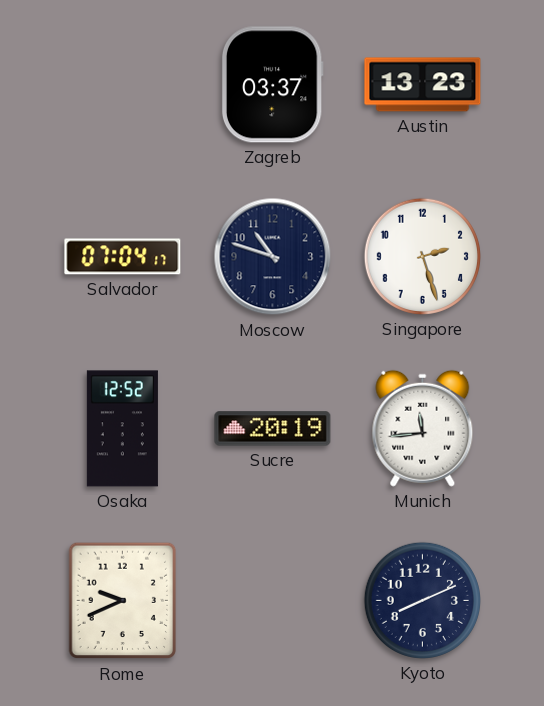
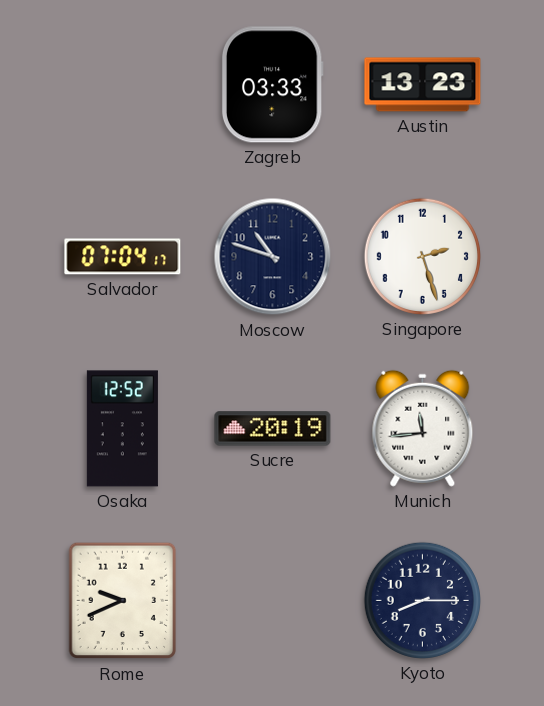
Zagreb: 03:37 -> 03:33
Kyoto: 8:11 -> 8:15
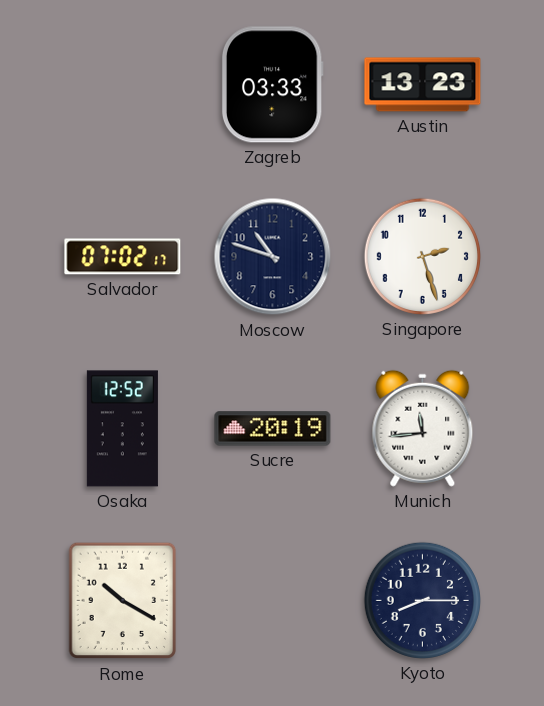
Salvador: 07:04 -> 07:02
Rome: 9:41 -> 10:20
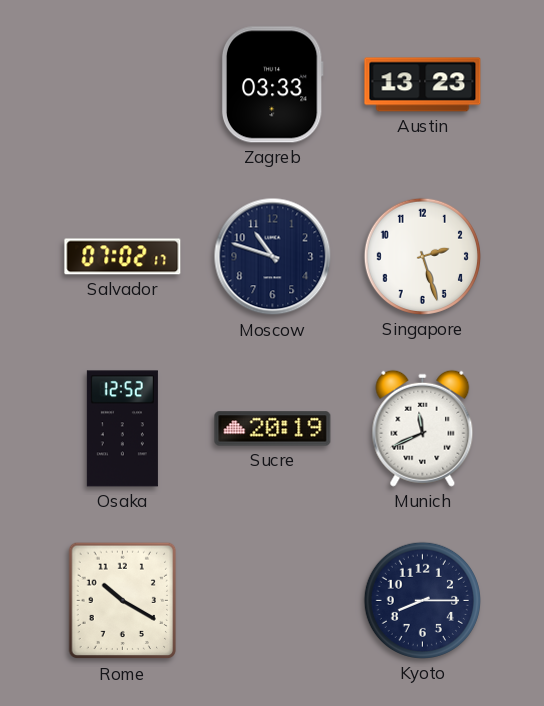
Munich: 11:44 -> 11:41
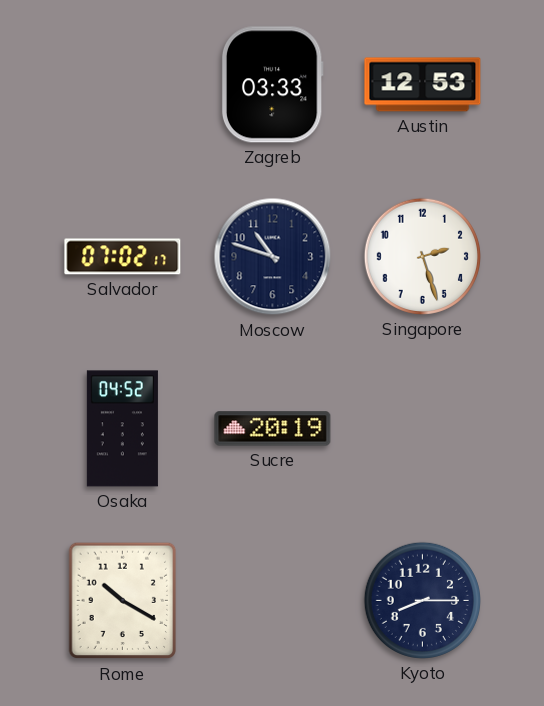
Austin: 13:23 -> 12:53
Osaka: 12:52 -> 04:52
Munich: 11:41 -> none
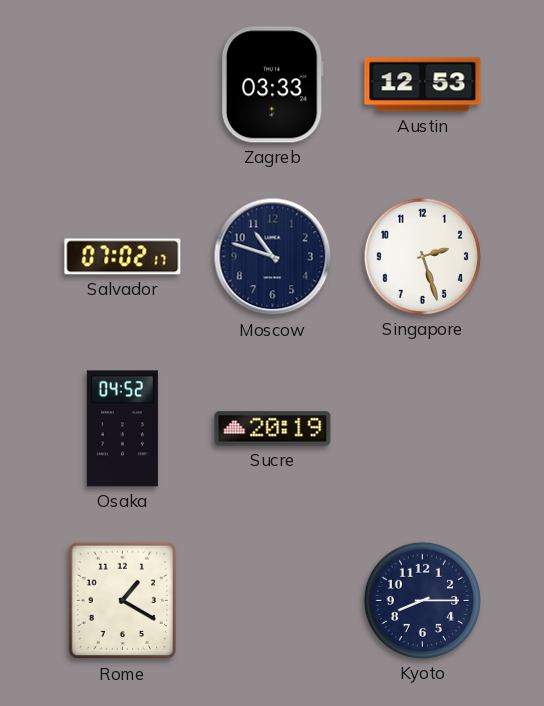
Rome: 10:20 -> 1:20
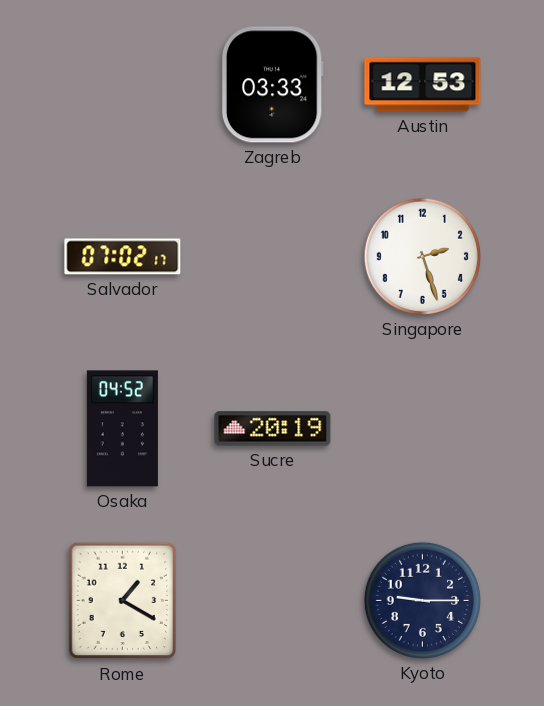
Moscow: 10:48 -> none
Kyoto: 8:15 -> 9:15
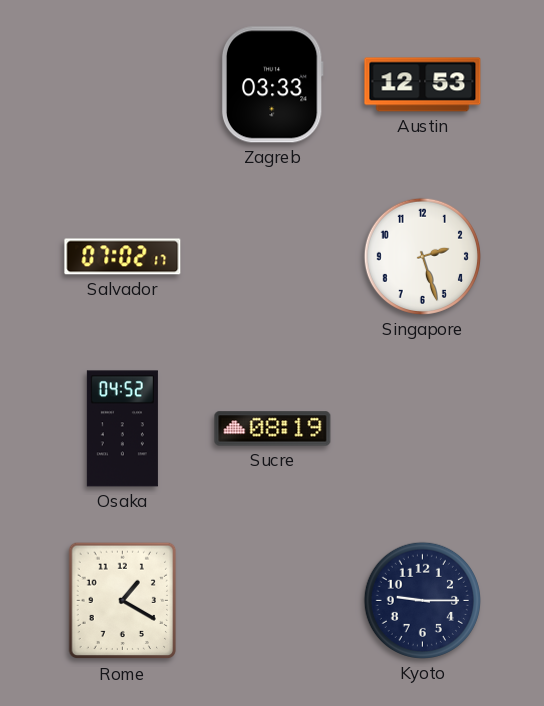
Sucre: 20:19 -> 08:19
